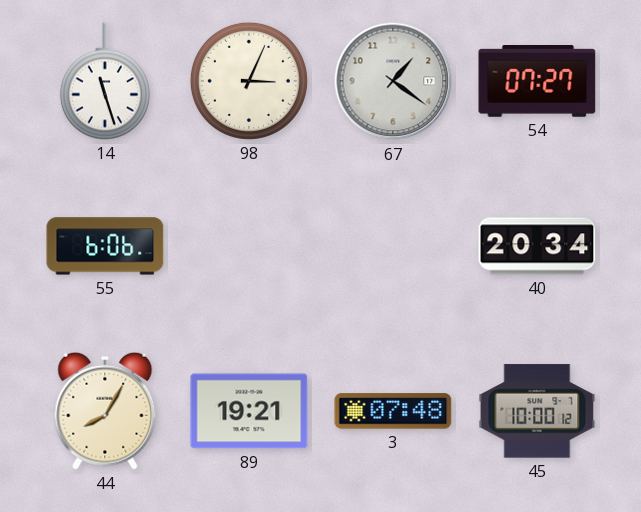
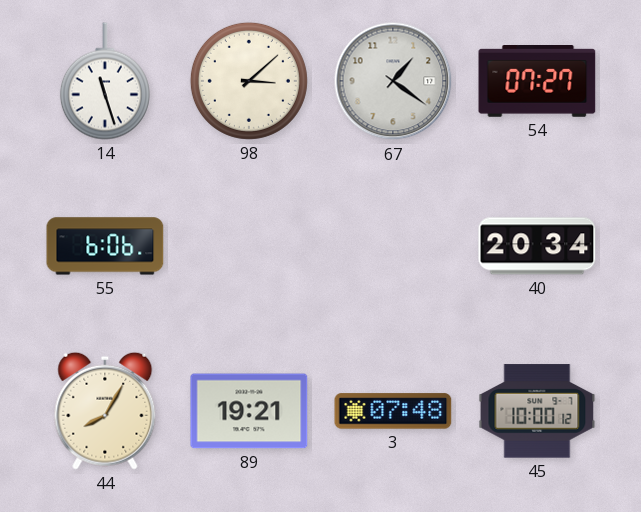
98: 3:04 -> 3:08
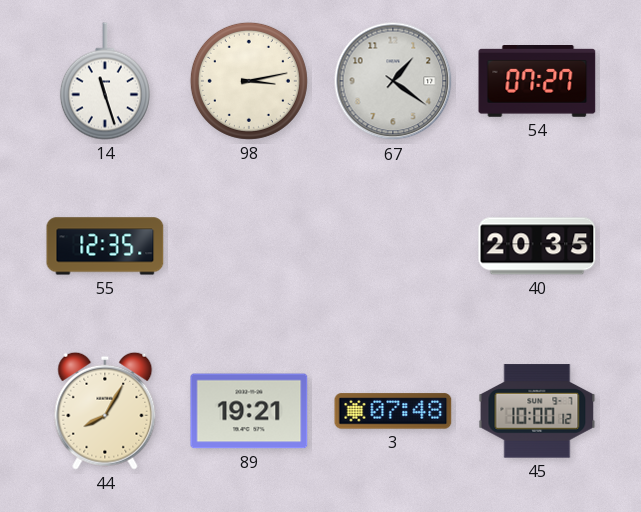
98: 3:08 -> 3:13
55: 6:06 -> 12:35
40: 20:34 -> 20:35
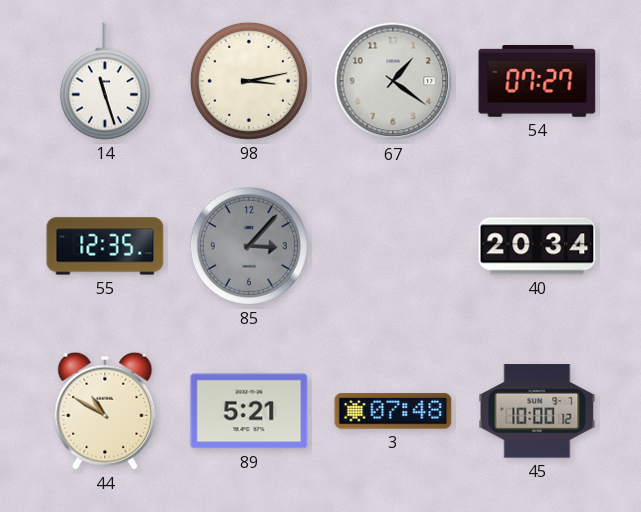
85: none -> 3:07
40: 20:35 -> 20:34
44: 8:05 -> 10:50
89: 19:21 -> 5:21
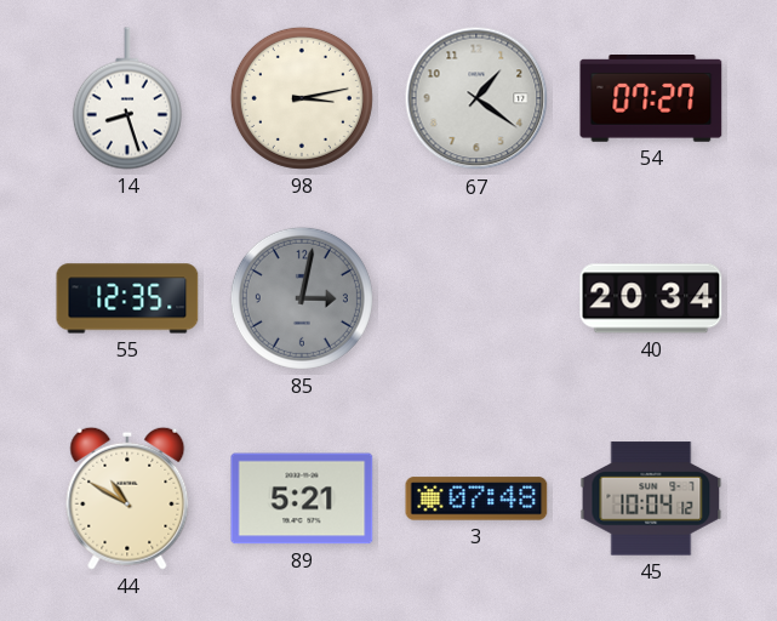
14: 11:27 -> 8:27
85: 3:07 -> 3:02
45: 10:00 -> 10:04
